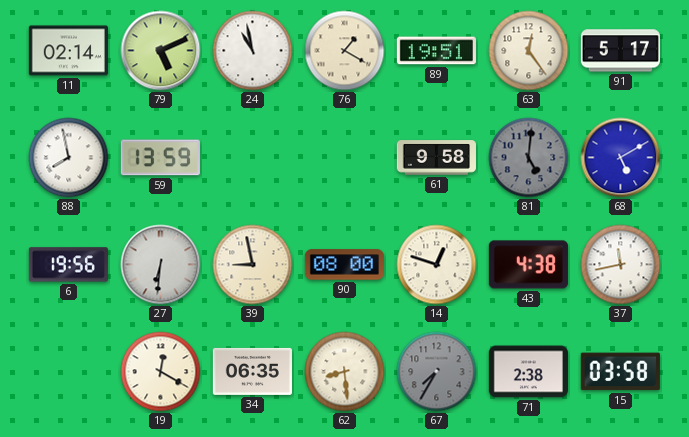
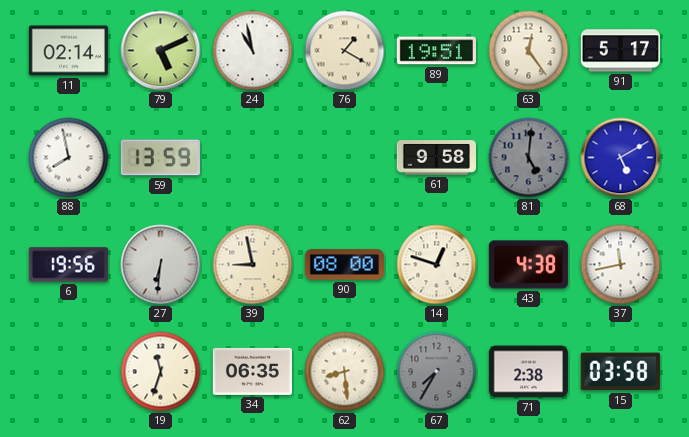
19: 12:20 -> 11:33
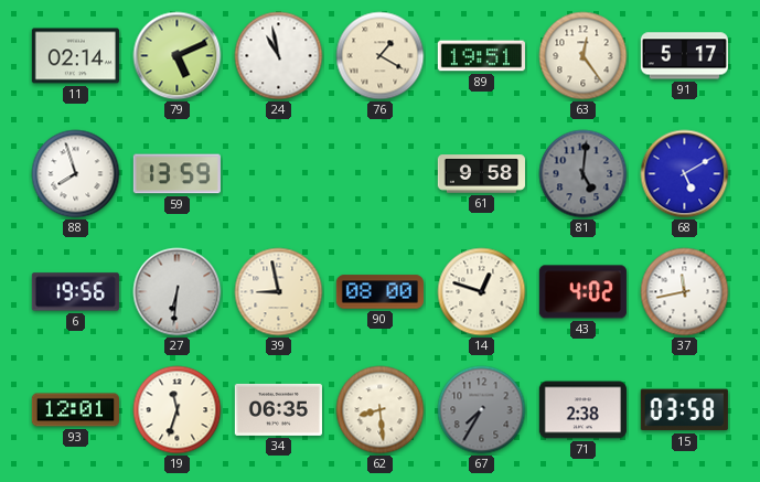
88: 7:58 -> 7:57
43: 4:38 -> 4:02
93: none -> 12:01
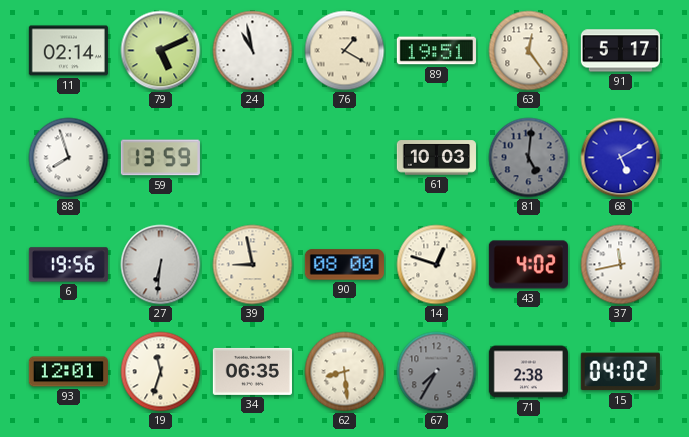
61: 9:58 -> 10:03
15: 03:58 -> 04:02
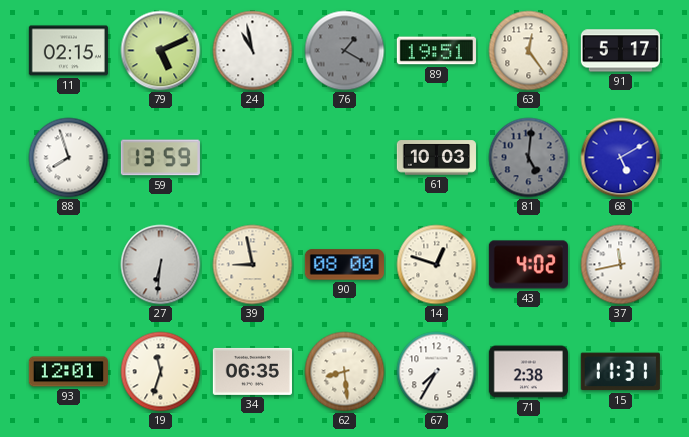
11: 02:14 -> 02:15
76 dial: cream -> grey
6: 19:56 -> none
67 dial: grey -> white
15: 04:02 -> 11:31
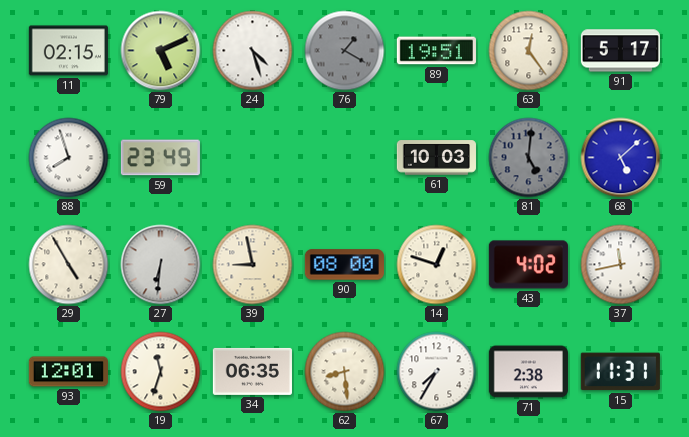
24: 10:58 -> 4:27
59: 13:59 -> 23:49
68: 5:10 -> 5:08
29: none -> 4:55
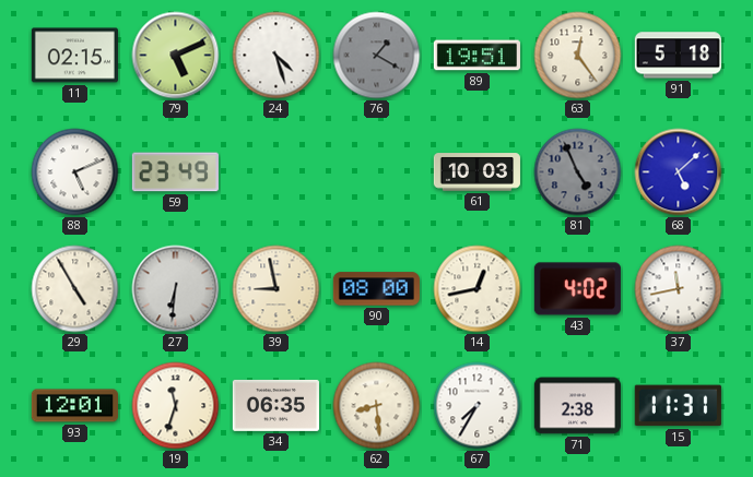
91: 5:17 -> 5:18
88: 7:57 -> 5:11
81: 5:01 -> 4:56
14: 12:48 -> 12:43
